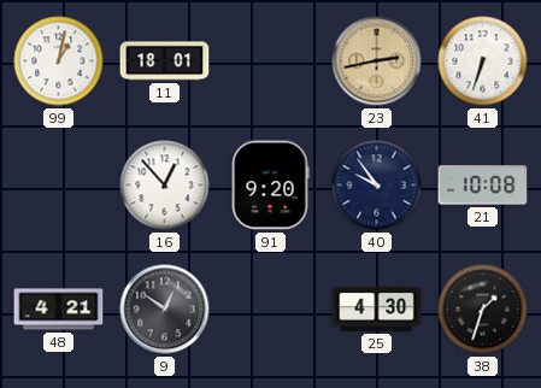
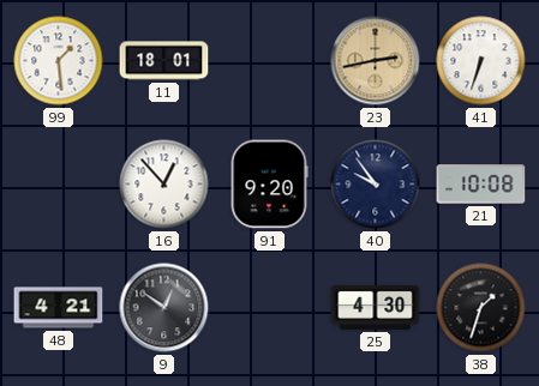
99: 1:02 -> 1:29
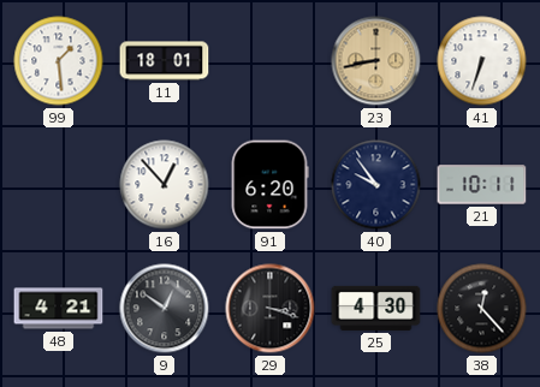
23: 2:43 -> 8:43
91: 9:20 -> 6:20
21: 10:08 -> 10:11
29: none -> 3:18
38: 1:33 -> 12:23
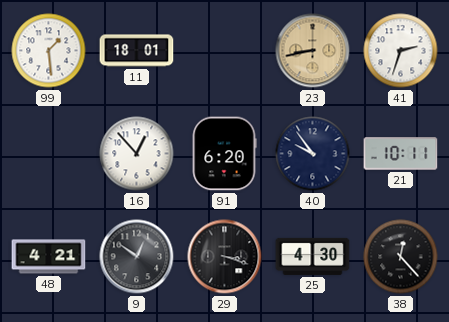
41: 6:33 -> 2:33
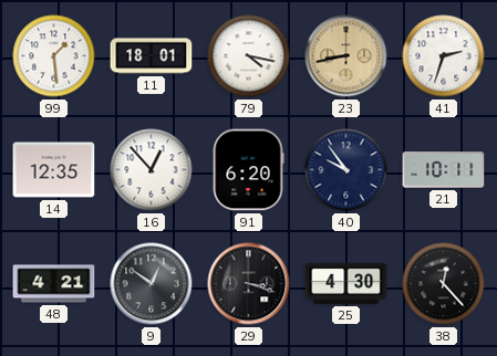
79: none -> 4:17
14: none -> 12:35
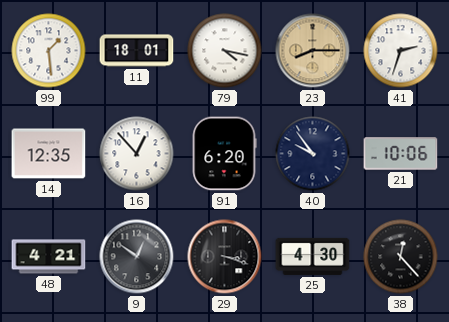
23: 8:43 -> 8:15
21: 10:11 -> 10:06
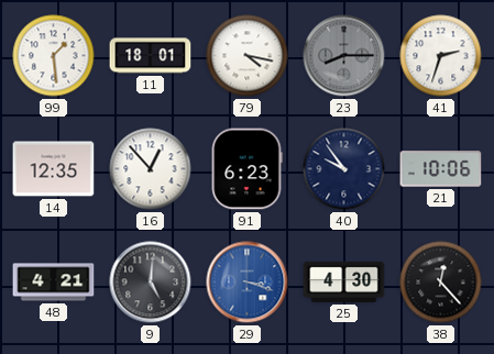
23 dial: champagne -> grey
91: 6:20 -> 6:23
9: 12:51 -> 5:01
29 dial: black -> blue
